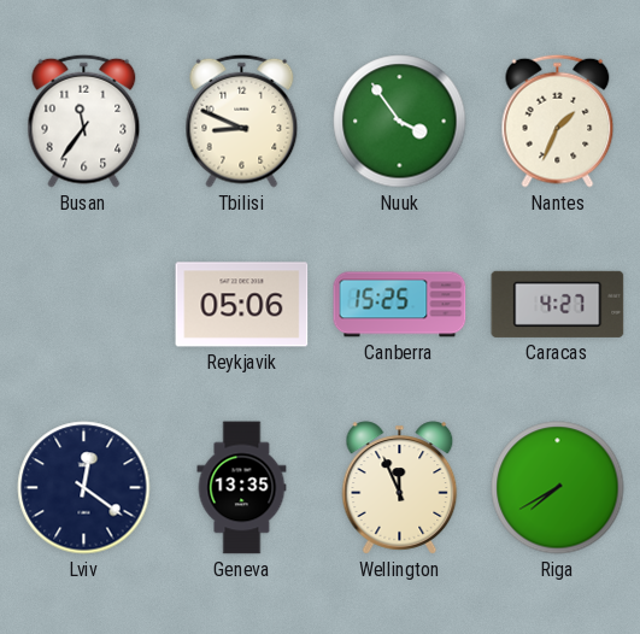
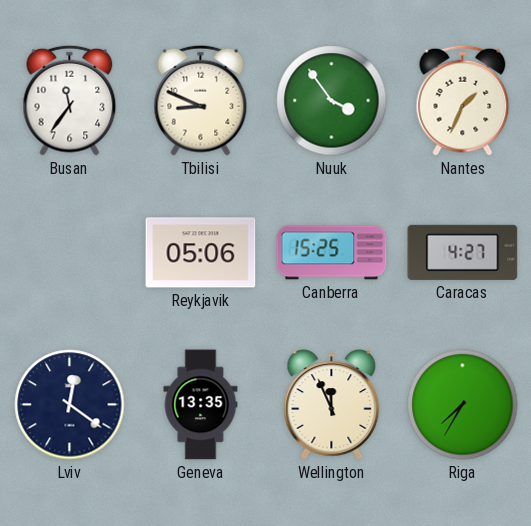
Riga: 7:40 -> 7:35
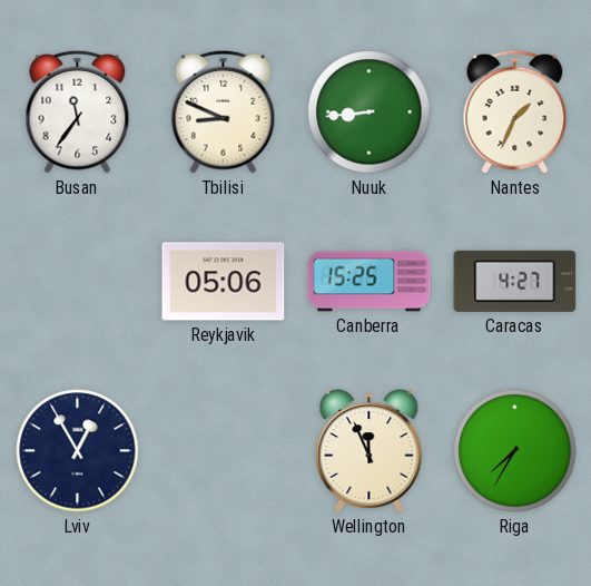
Nuuk: 3:54 -> 8:44
Lviv: 12:21 -> 12:55
Geneva: 13:35 -> none
